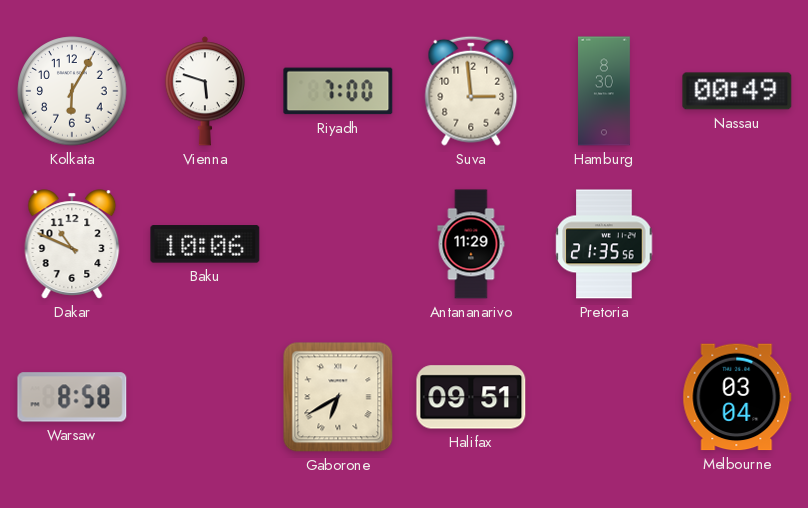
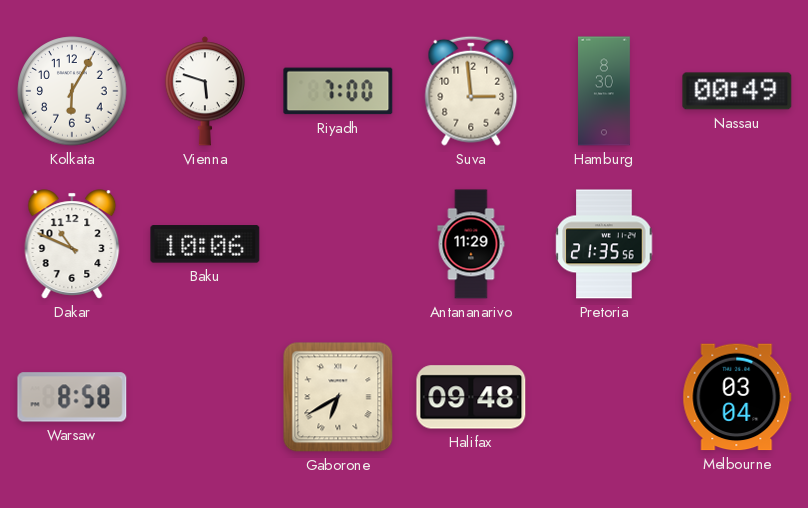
Halifax: 09:51 -> 09:48
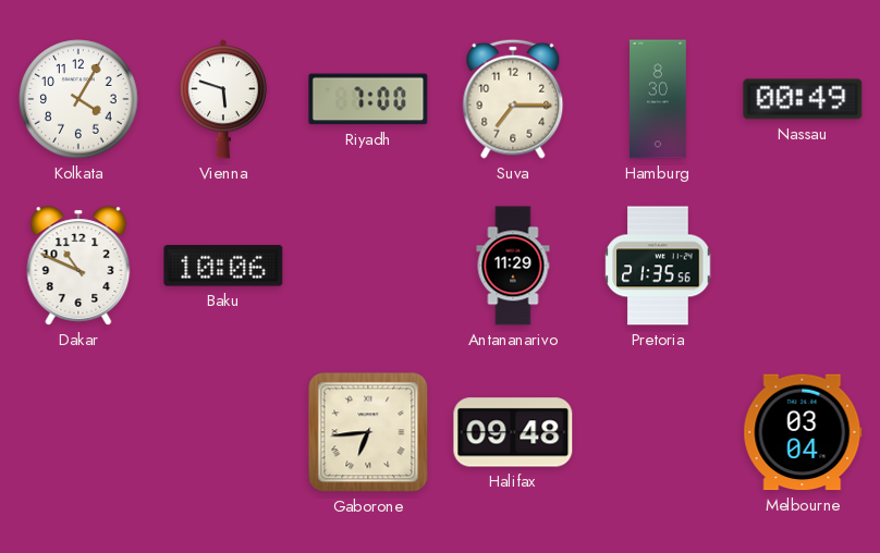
Kolkata: 6:05 -> 4:05
Suva: 2:59 -> 7:15
Warsaw: 8:58 -> none
Gaborone: 6:40 -> 6:44
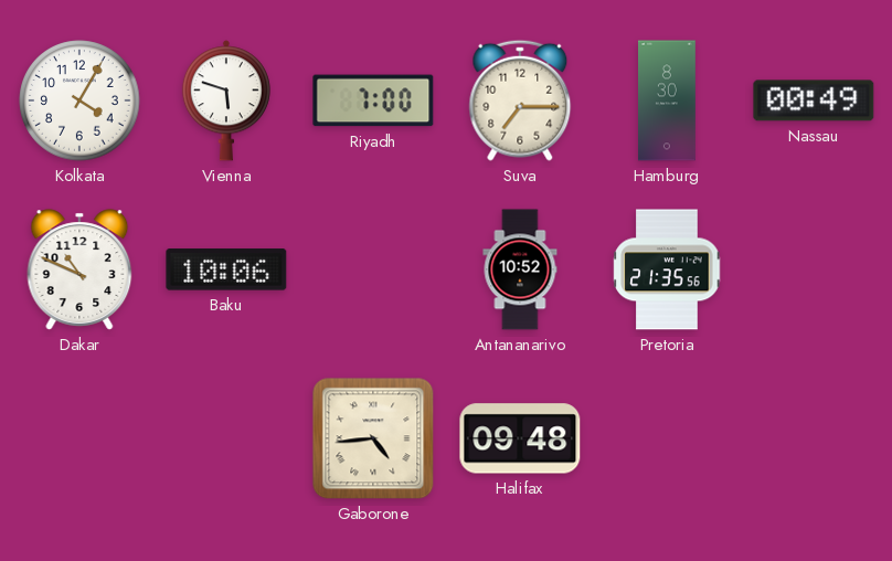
Antananarivo: 11:29 -> 10:52
Gaborone: 6:44 -> 4:44
Melbourne: 03:04 -> none
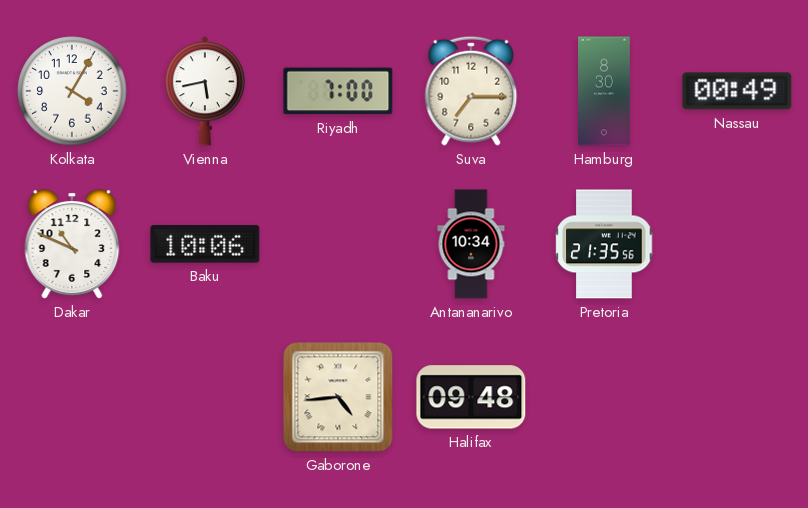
Vienna: 5:48 -> 5:43
Antananarivo: 10:52 -> 10:34
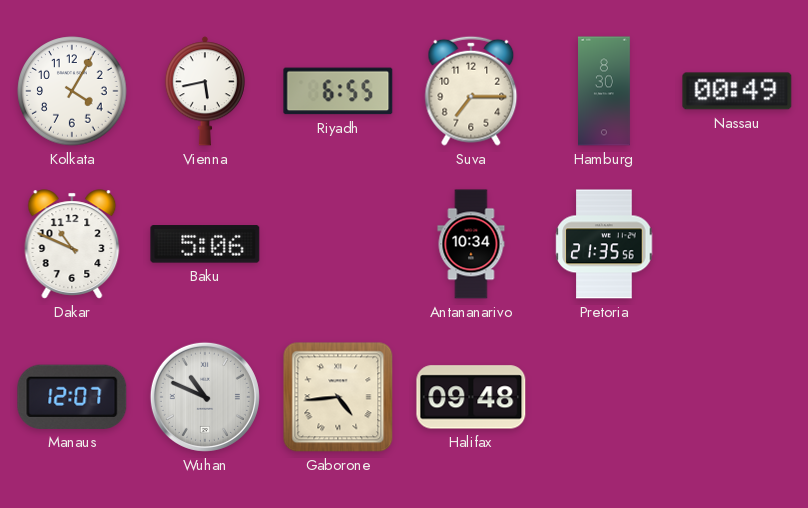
Riyadh: 7:00 -> 6:55
Baku: 10:06 -> 5:06
Manaus: none -> 12:07
Wuhan: none -> 10:49
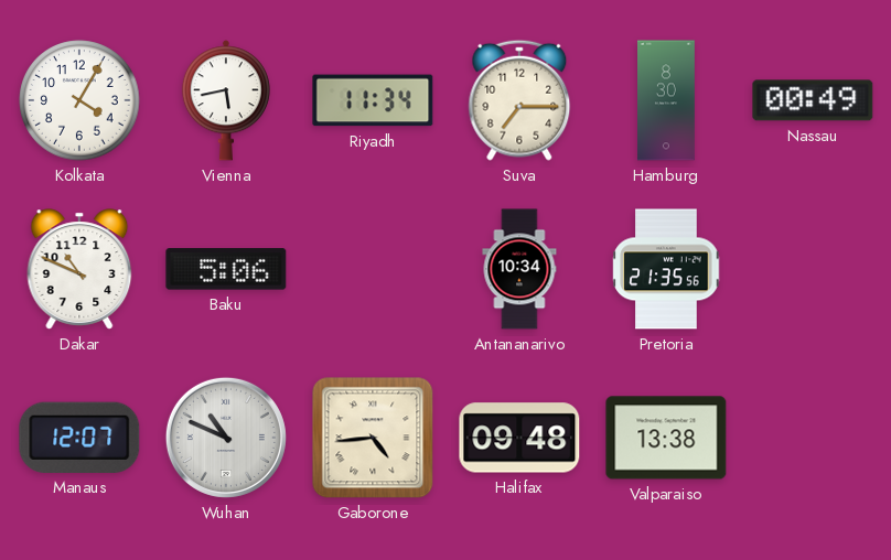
Riyadh: 6:55 -> 11:34
Valparaiso: none -> 13:38
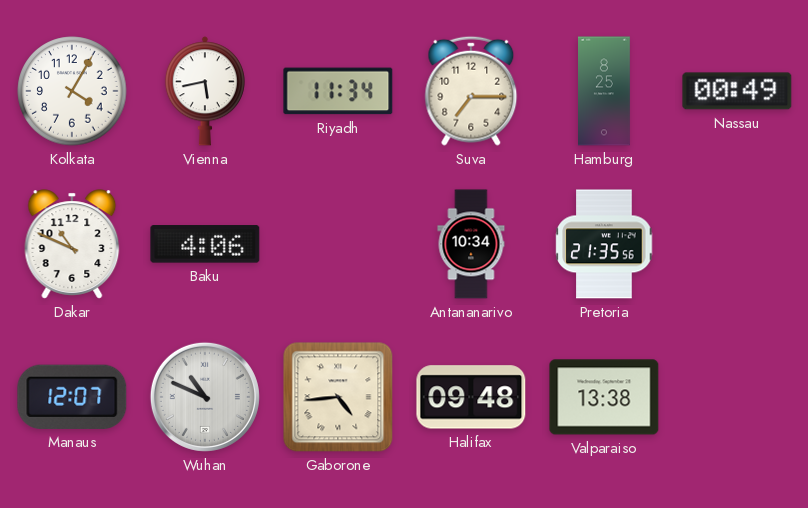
Hamburg: 8:30 -> 8:25
Baku: 5:06 -> 4:06
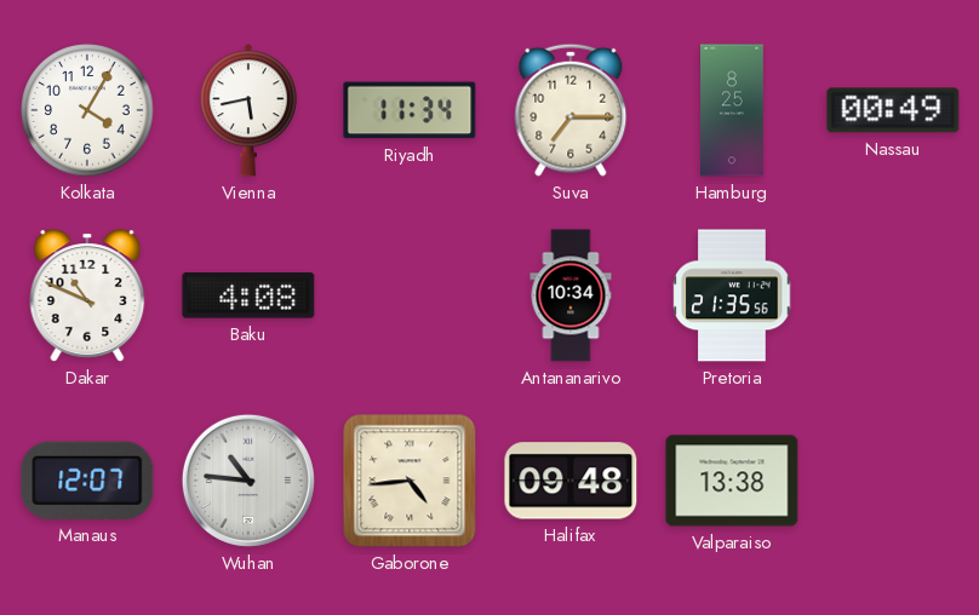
Baku: 4:06 -> 4:08
Wuhan: 10:49 -> 10:46
